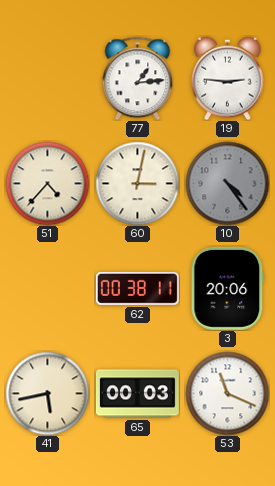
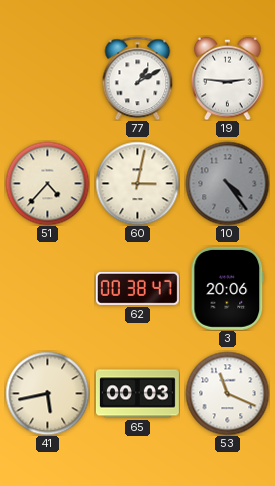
77: 1:14 -> 1:10
62: 00:38:11 -> 00:38:47
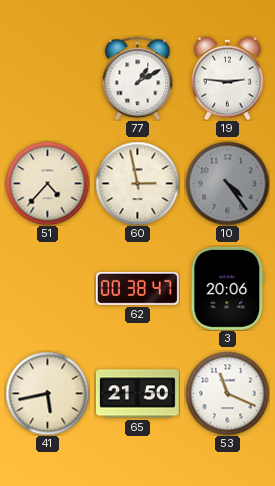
60: 3:02 -> 2:58
65: 00:03 -> 21:50
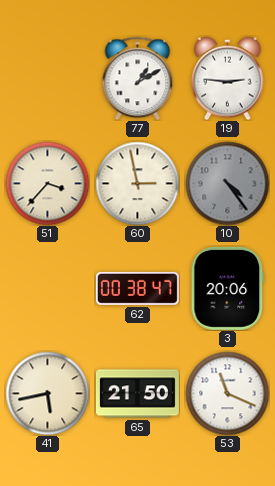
51: 4:37 -> 3:37
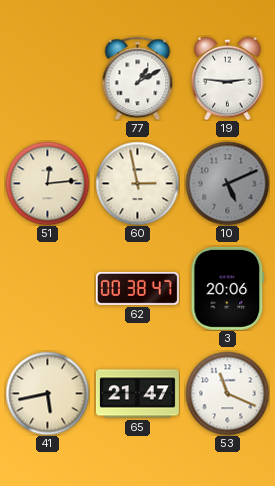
51: 3:37 -> 12:14
10: 4:24 -> 5:11
65: 21:50 -> 21:47
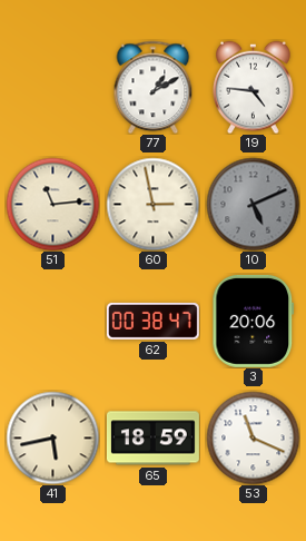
19: 2:46 -> 4:46
51: 12:14 -> 11:14
65: 21:47 -> 18:59
